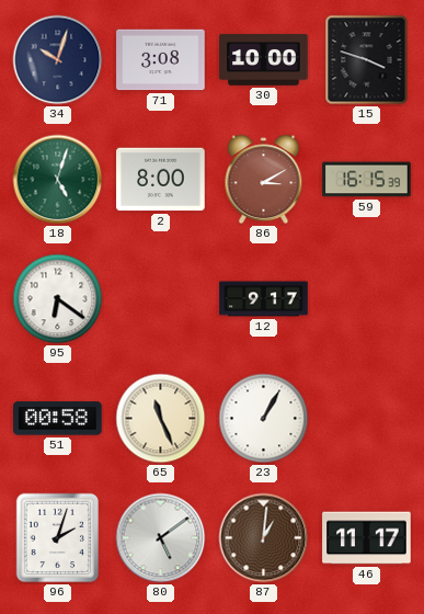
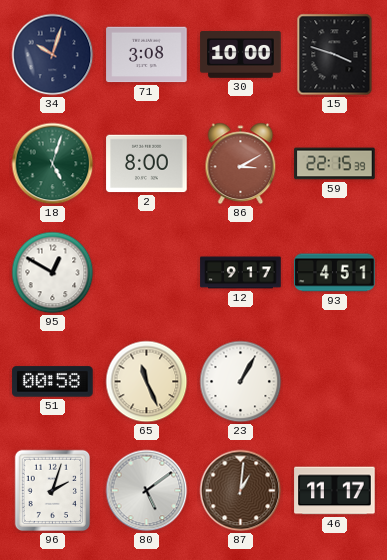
59: 16:15 -> 22:15
95: 6:21 -> 12:50
93: none -> 4:51
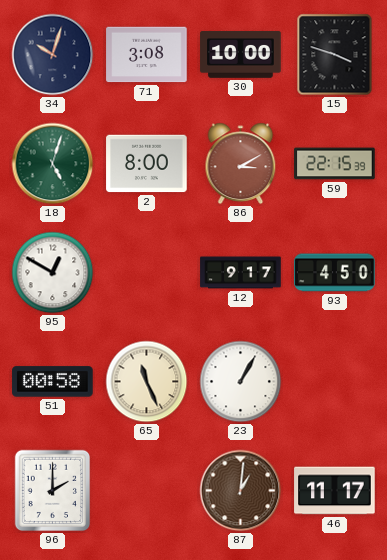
93: 4:51 -> 4:50
96: 2:03 -> 2:00
80: 5:09 -> none
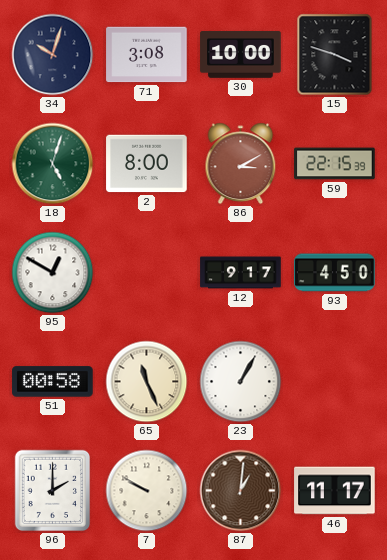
7: none -> 9:50
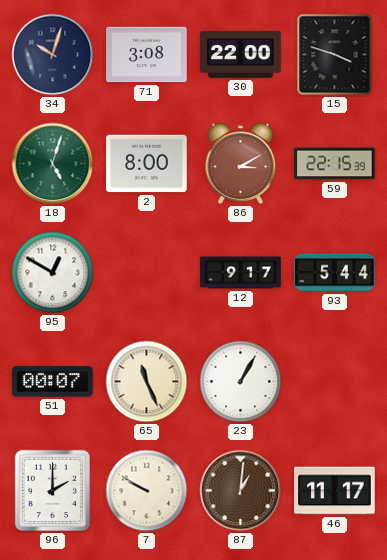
30: 10:00 -> 22:00
93: 4:50 -> 5:44
51: 00:58 -> 00:07
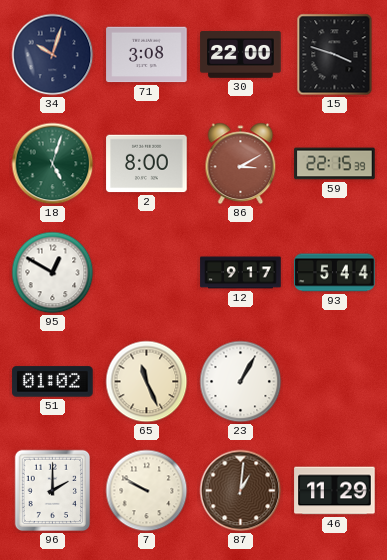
51: 00:07 -> 01:02
46: 11:17 -> 11:29
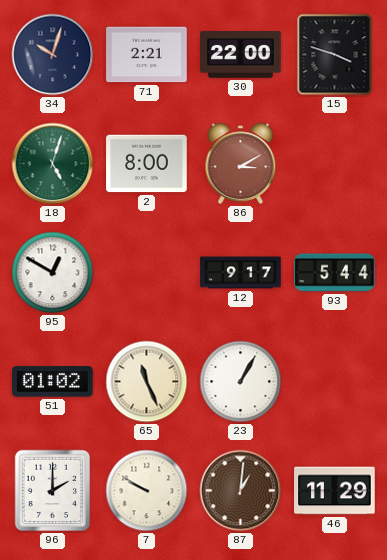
71: 3:08 -> 2:21
59: 22:15 -> none
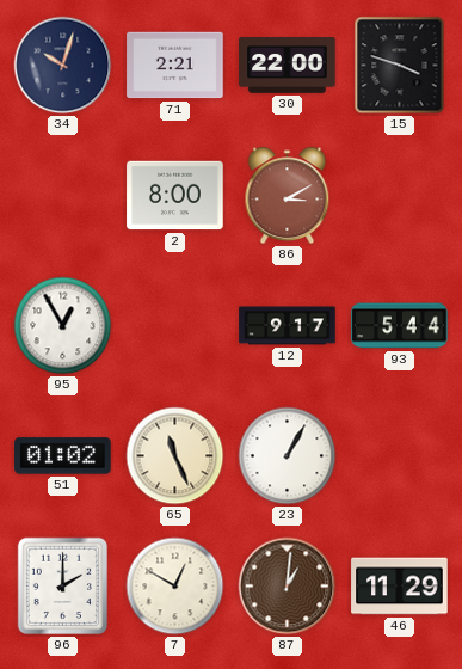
18: 5:03 -> none
95: 12:50 -> 12:55
7: 9:50 -> 12:50
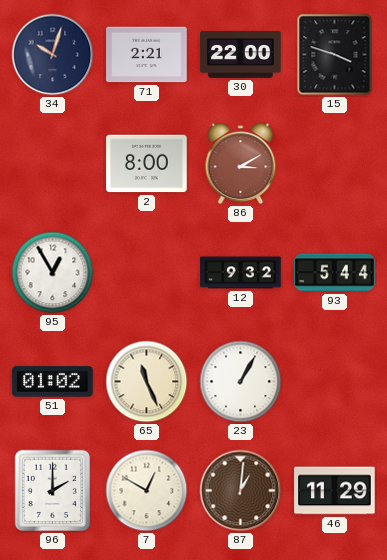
12: 9:17 -> 9:32
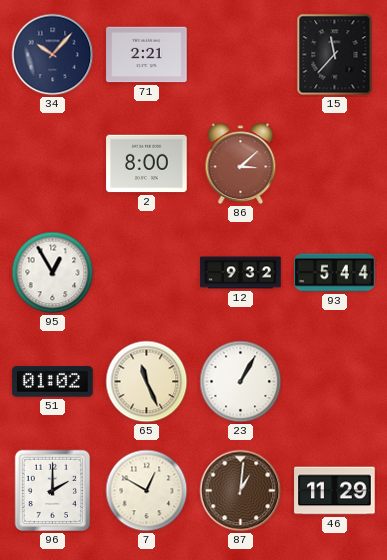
34: 10:03 -> 10:07
30: 22:00 -> none
15: 3:48 -> 11:37
86: 3:10 -> 3:08
